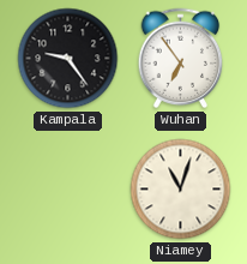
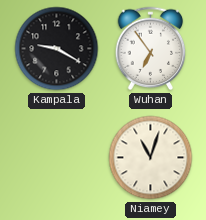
Kampala: 9:24 -> 9:20
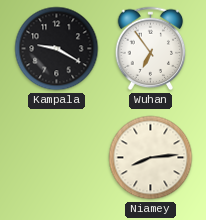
Niamey: 11:03 -> 8:14
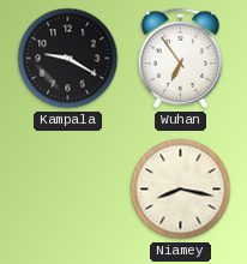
Niamey: 8:14 -> 8:17
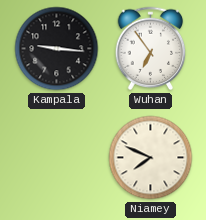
Kampala: 9:20 -> 9:16
Niamey: 8:17 -> 7:49
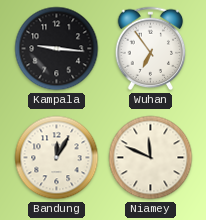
Bandung: none -> 12:05
Niamey: 7:49 -> 11:49
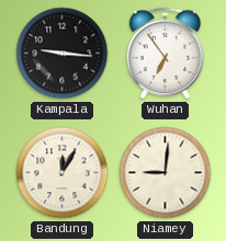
Niamey: 11:49 -> 9:01
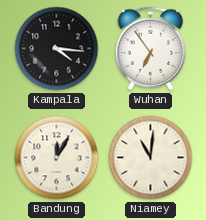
Kampala: 9:16 -> 4:16
Niamey: 9:01 -> 11:01
